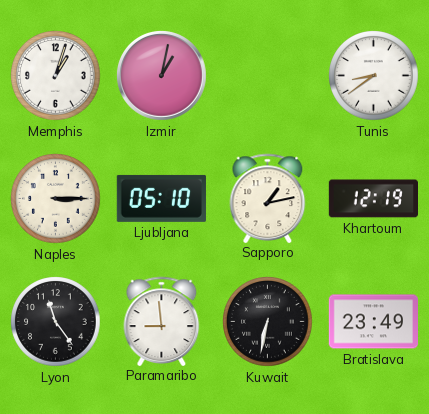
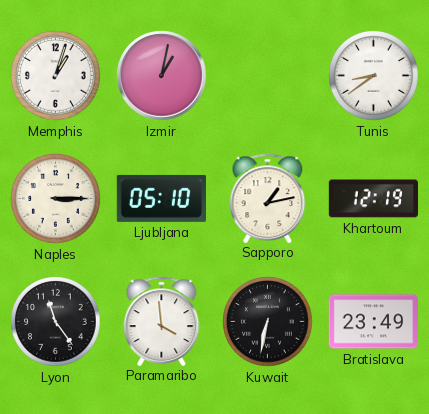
Paramaribo: 8:59 -> 3:59
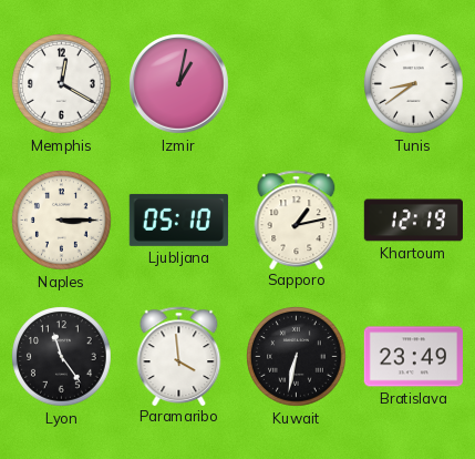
Memphis: 1:03 -> 12:20
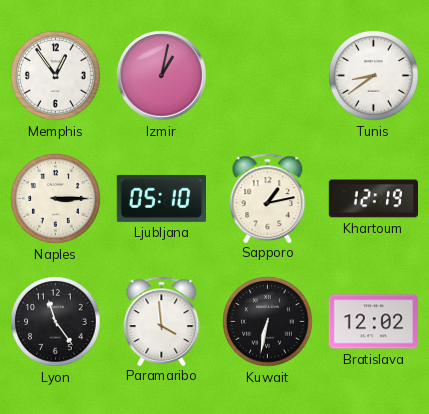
Memphis: 12:20 -> 12:54
Bratislava: 23:49 -> 12:02
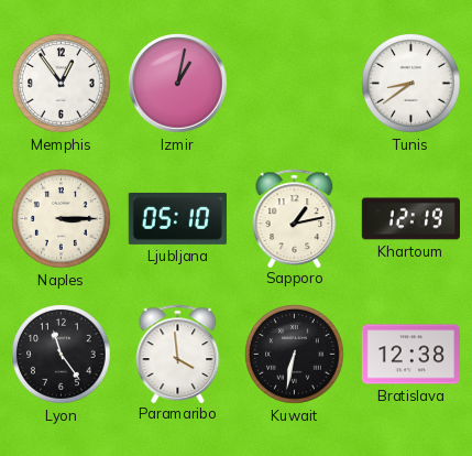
Bratislava: 12:02 -> 12:38
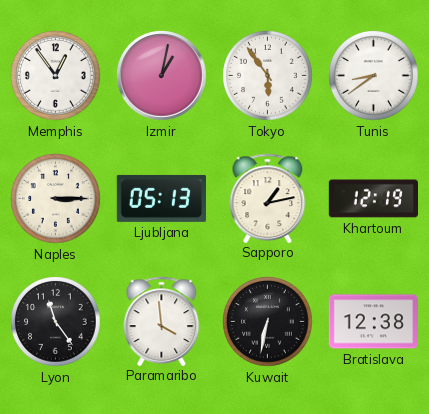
Tokyo: none -> 5:54
Ljubljana: 05:10 -> 05:13
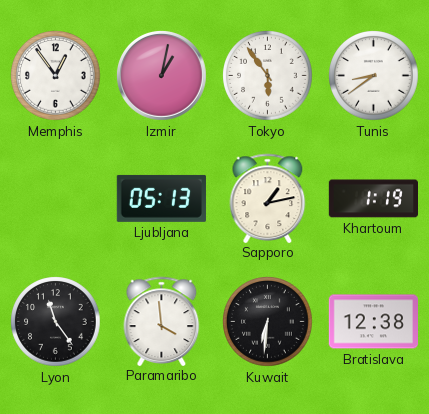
Naples: 3:15 -> none
Khartoum: 12:19 -> 1:19
Kuwait: 6:32 -> 6:31
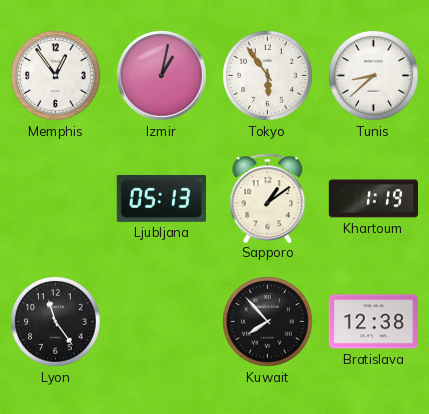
Tunis: 8:39 -> 8:38
Sapporo: 1:13 -> 1:09
Paramaribo: 3:59 -> none
Kuwait: 6:31 -> 7:53
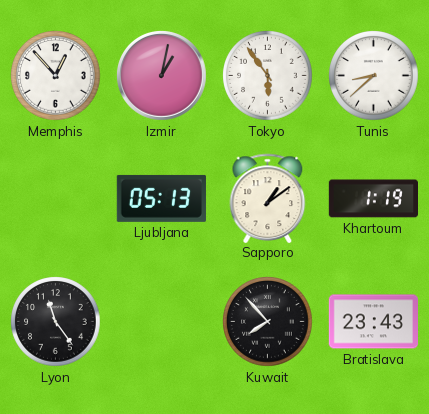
Memphis: 12:54 -> 12:53
Bratislava: 12:38 -> 23:43
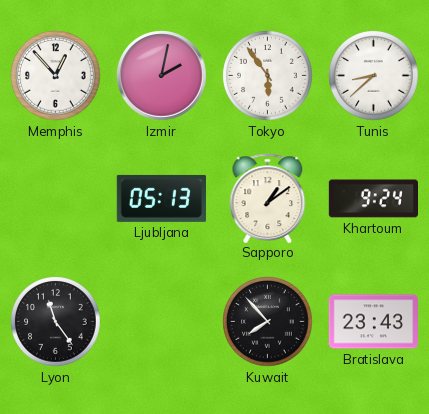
Izmir: 1:02 -> 2:02
Khartoum: 1:19 -> 9:24
